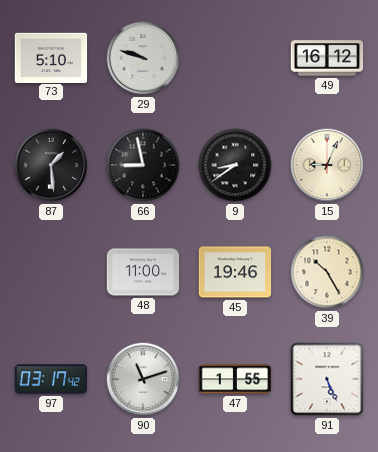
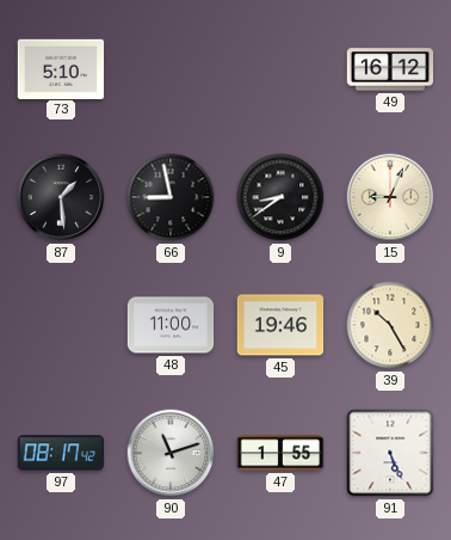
29: 9:48 -> none
97: 03:17 -> 08:17
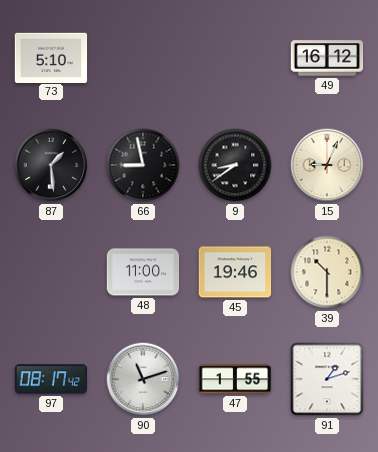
39: 10:25 -> 10:30
91: 5:26 -> 1:12
